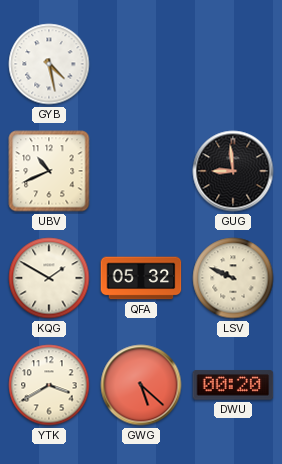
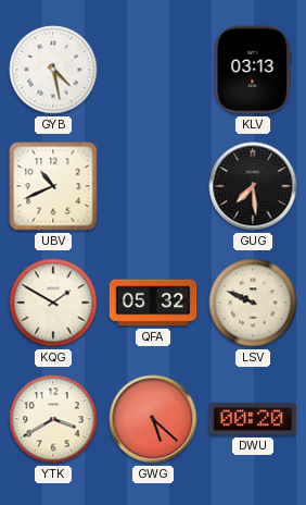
KLV: none -> 03:13
GUG: 8:59 -> 7:29
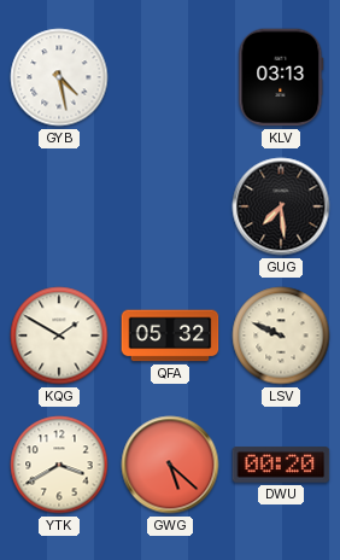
UBV: 10:41 -> none
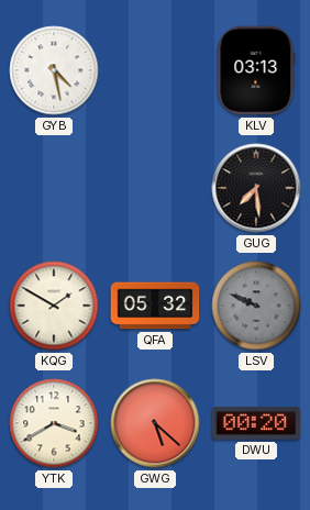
LSV dial: cream -> grey
